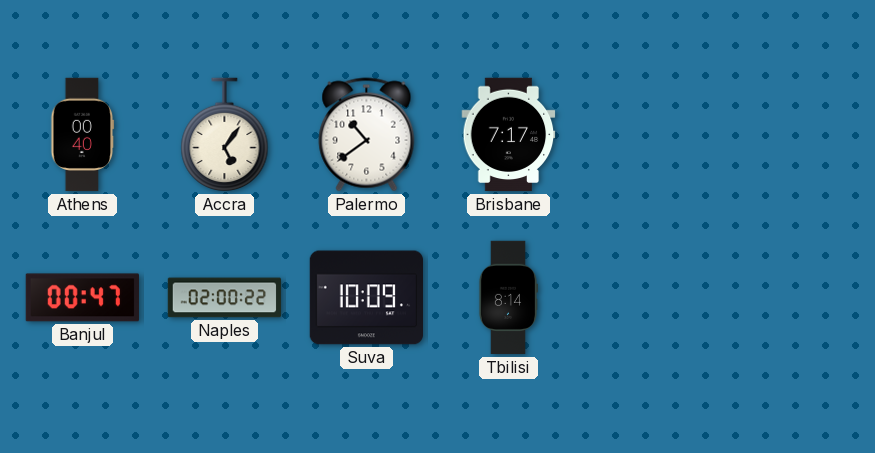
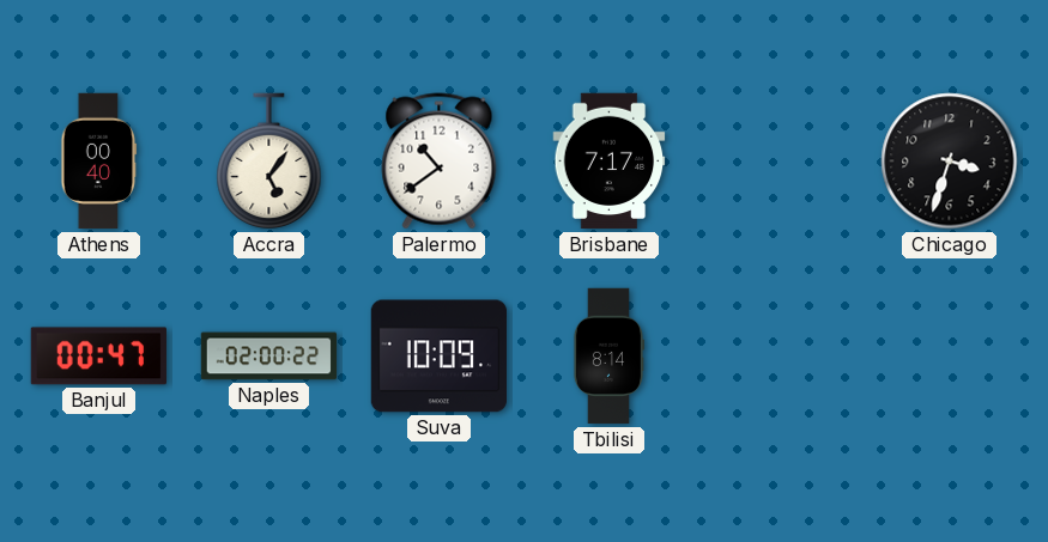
Chicago: none -> 3:33
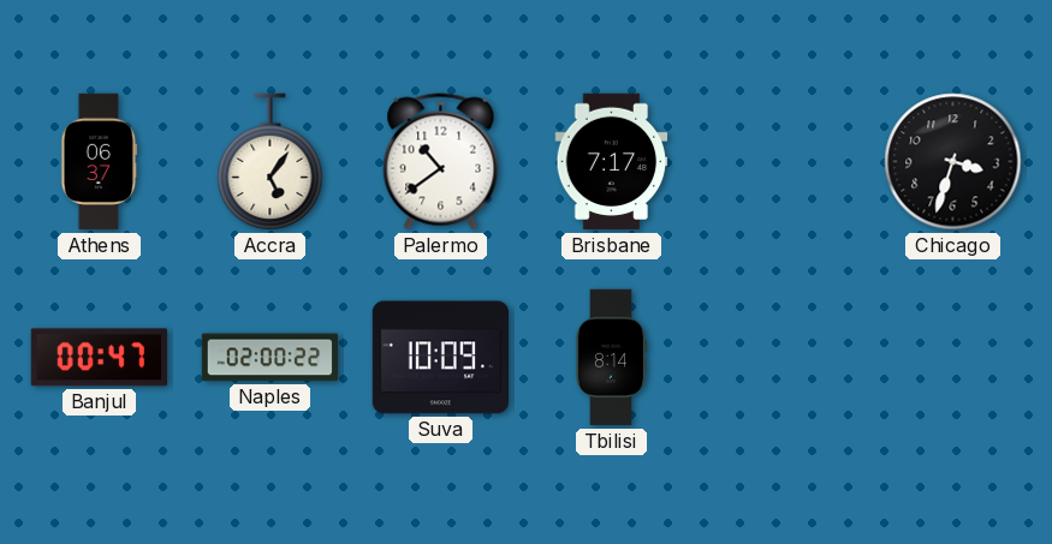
Athens: 00:40 -> 06:37
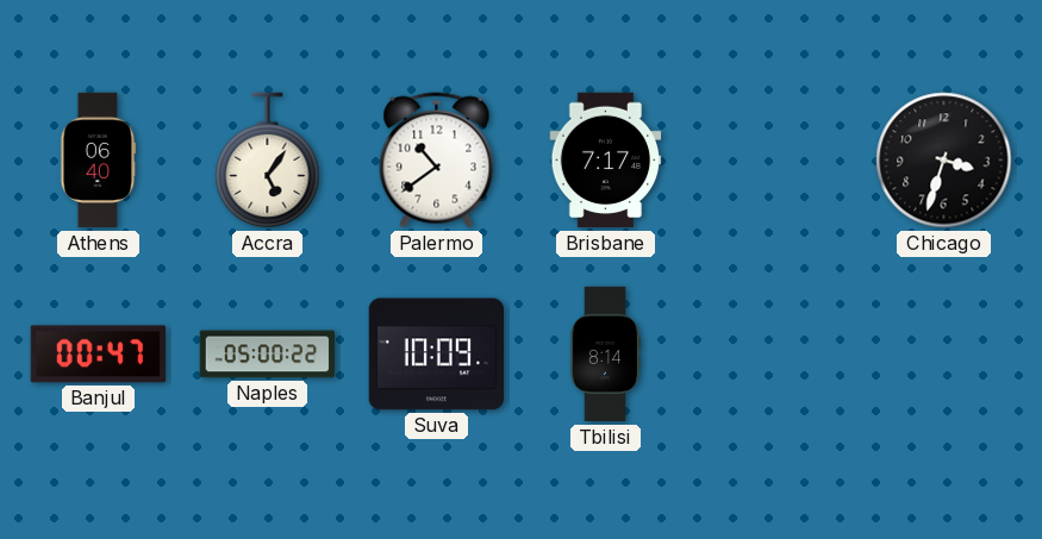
Athens: 06:37 -> 06:40
Naples: 02:00 -> 05:00
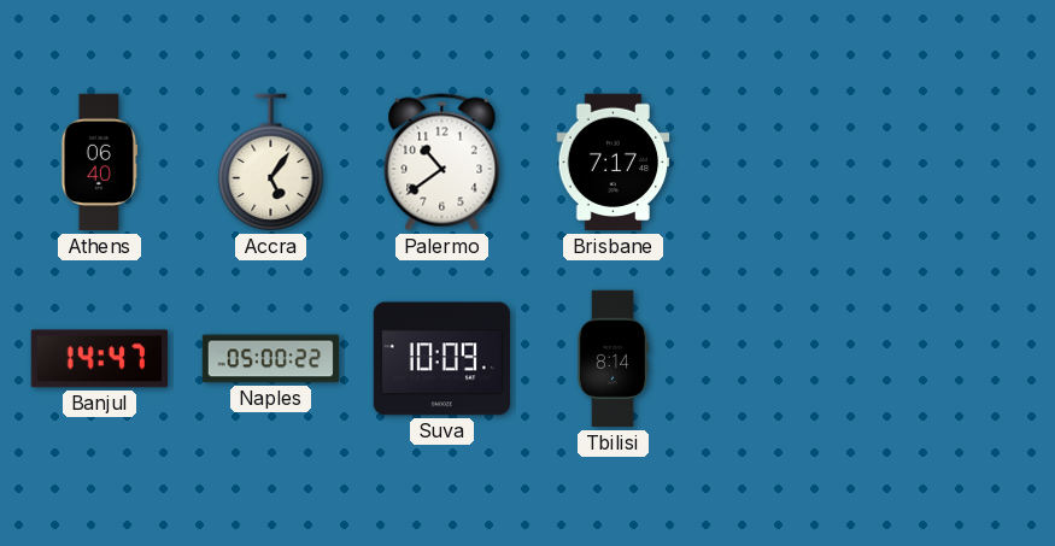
Chicago: 3:33 -> none
Banjul: 00:47 -> 14:47
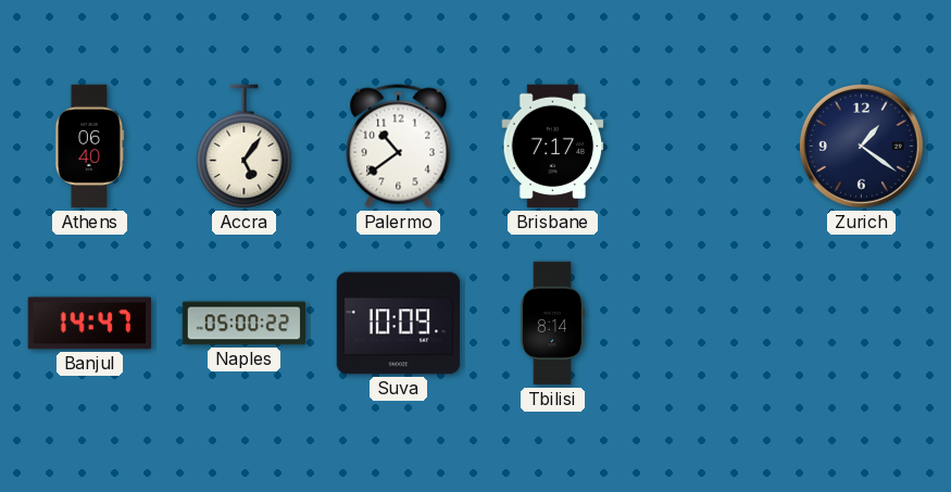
Zurich: none -> 1:21
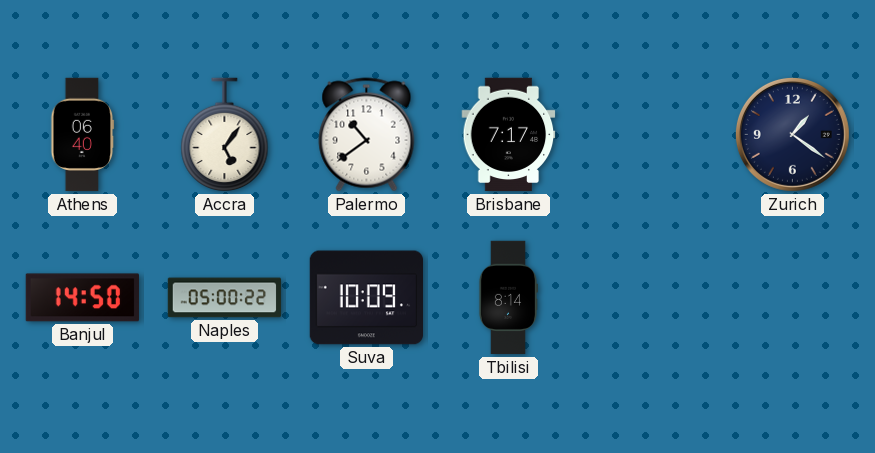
Banjul: 14:47 -> 14:50
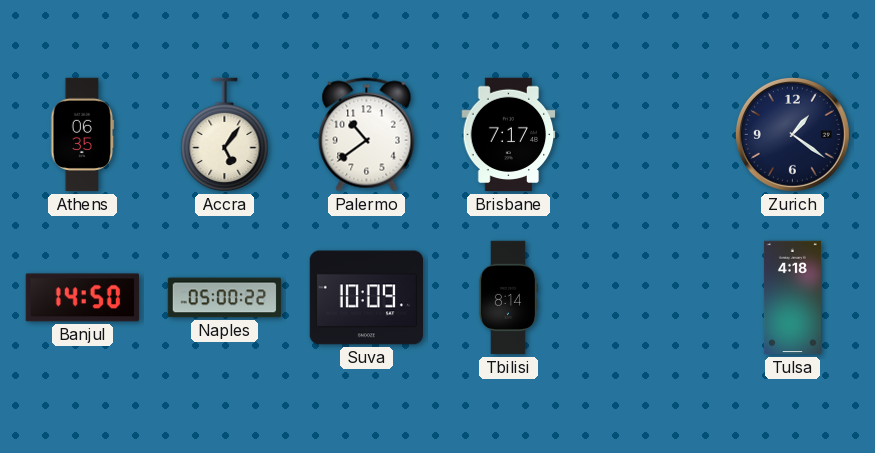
Athens: 06:40 -> 06:35
Tulsa: none -> 4:18
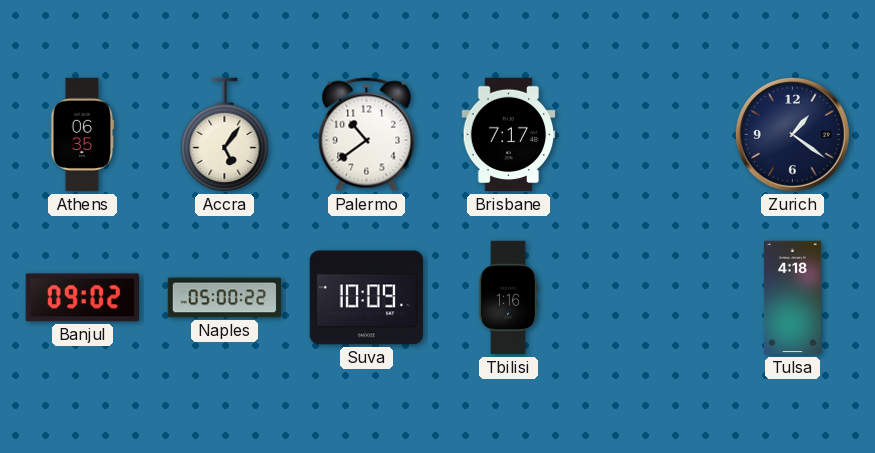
Banjul: 14:50 -> 09:02
Tbilisi: 8:14 -> 1:16
